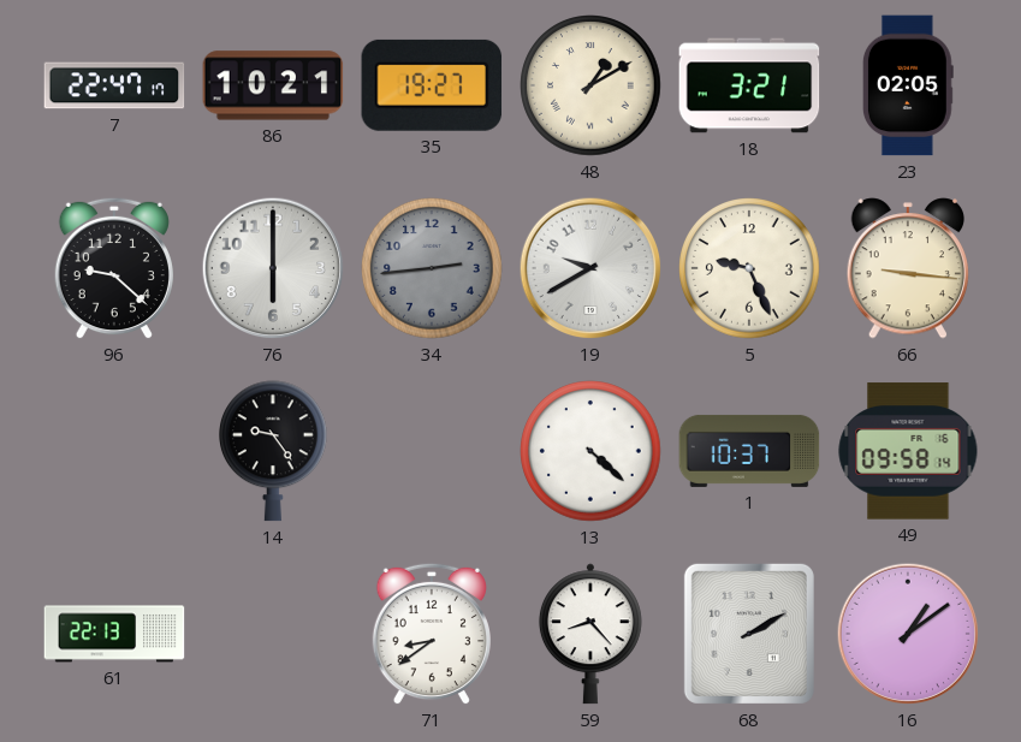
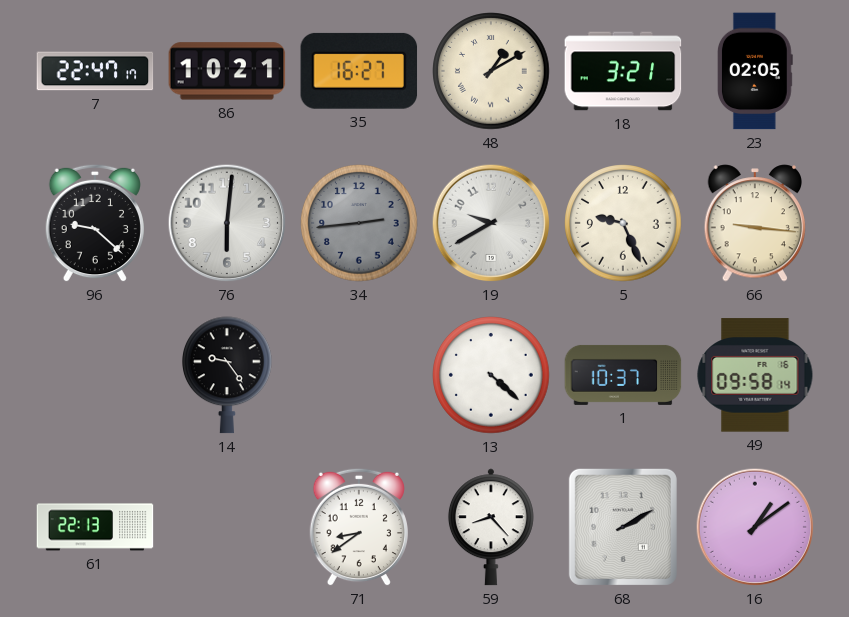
35: 19:27 -> 16:27
76: 6:00 -> 6:01
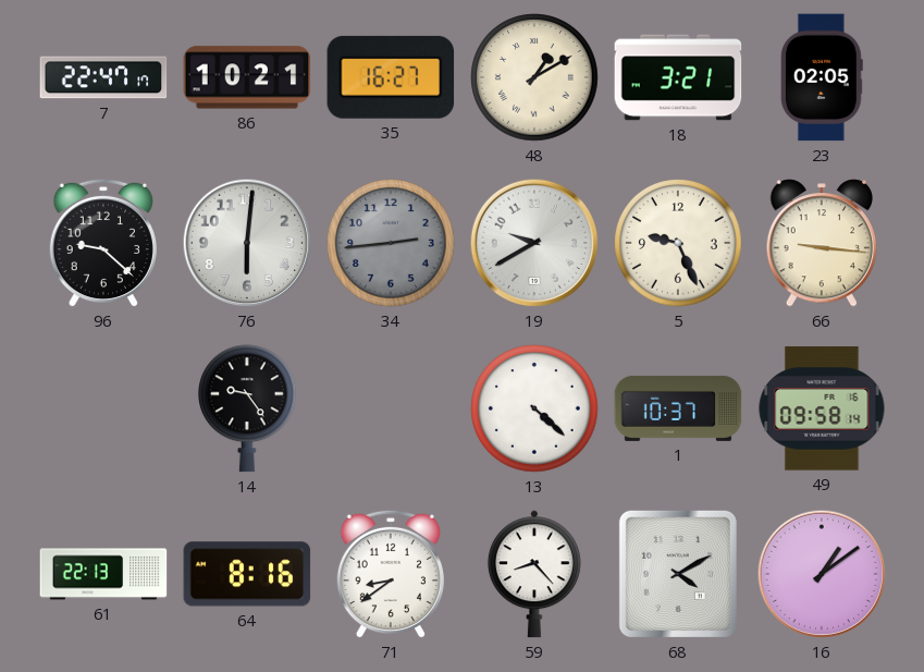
64: none -> 8:16
68: 2:10 -> 4:10
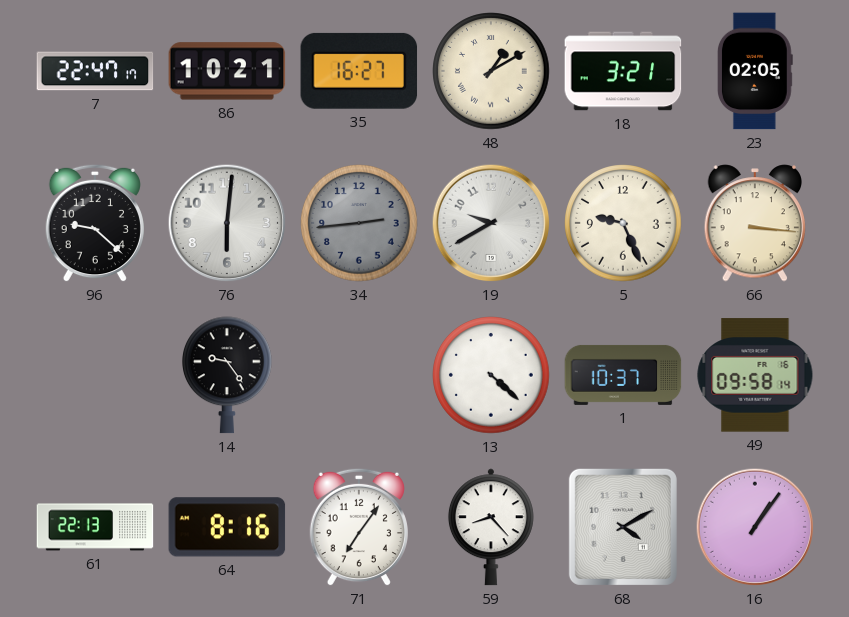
66: 9:16 -> 3:16
71: 8:39 -> 7:06
16: 1:09 -> 1:06
